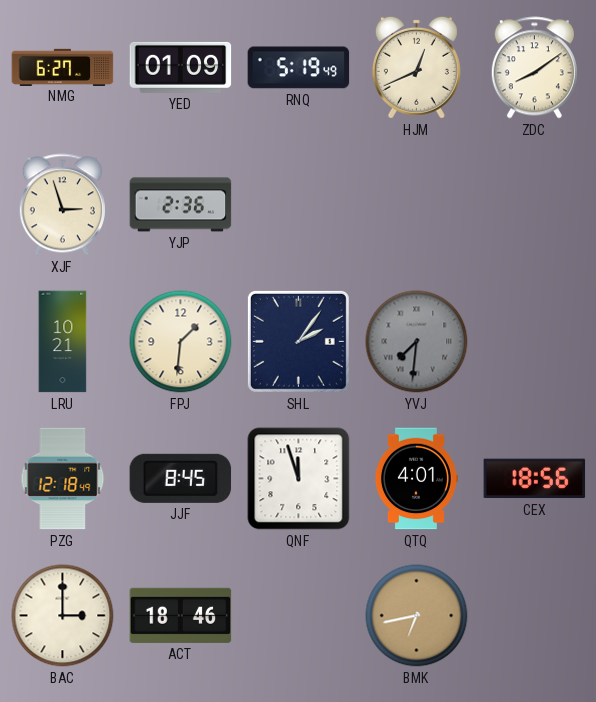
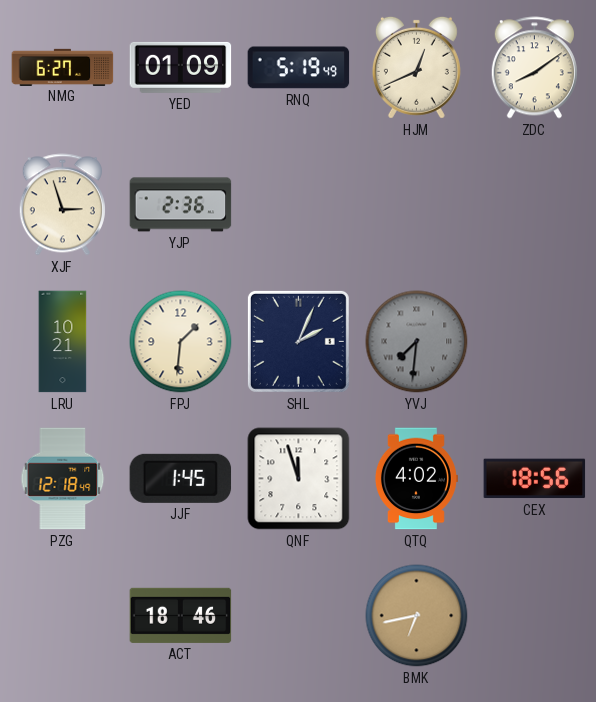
SHL: 2:06 -> 2:04
JJF: 8:45 -> 1:45
QTQ: 4:01 -> 4:02
BAC: 3:00 -> none
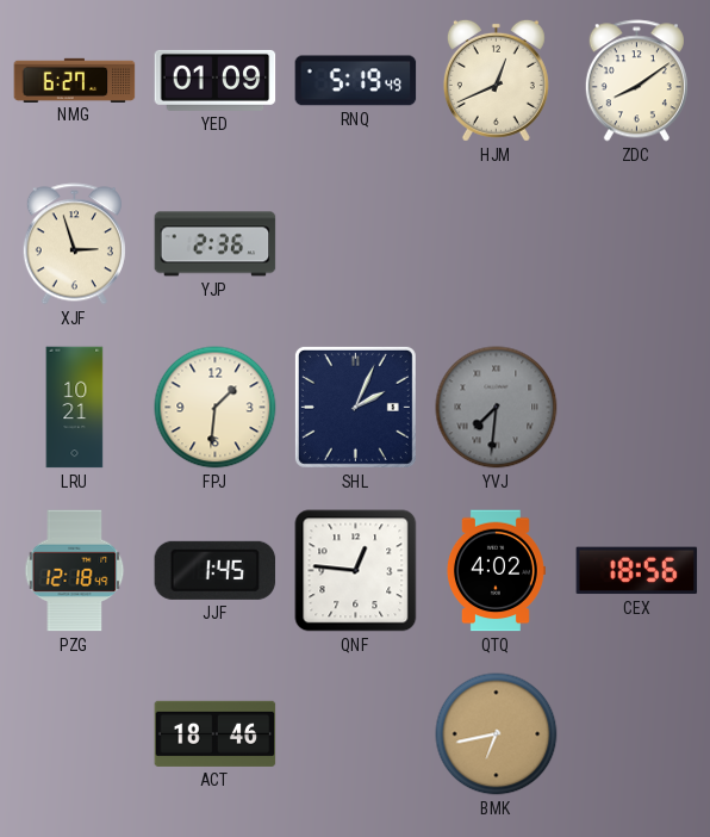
QNF: 11:57 -> 12:46
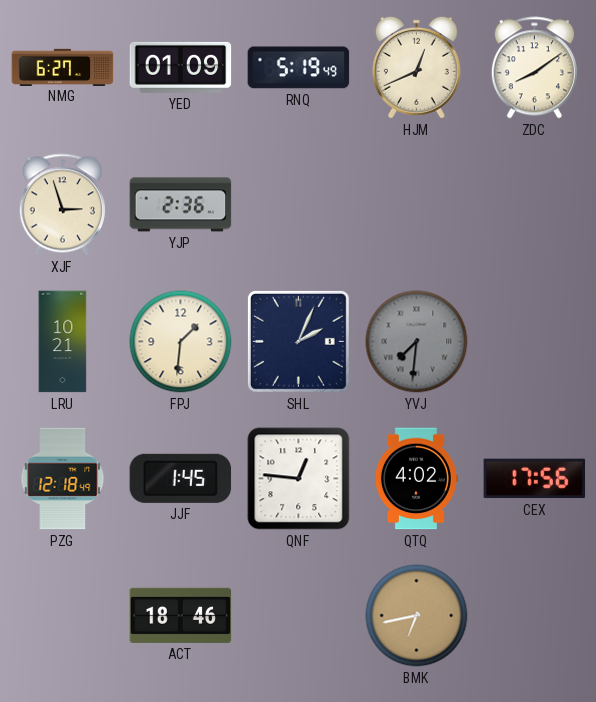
CEX: 18:56 -> 17:56
